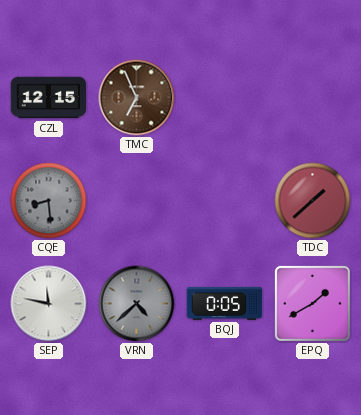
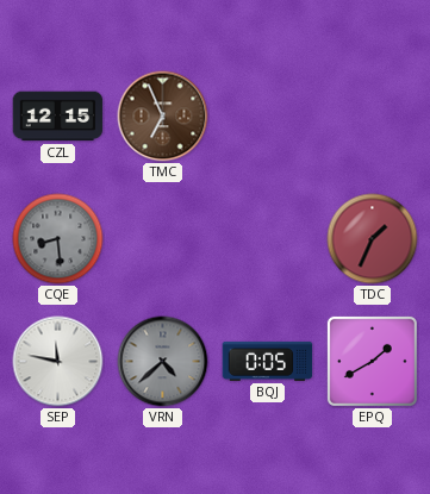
TDC: 1:38 -> 1:34
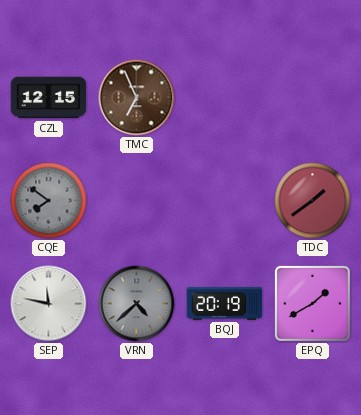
CQE: 8:29 -> 7:51
TDC: 1:34 -> 1:39
BQJ: 0:05 -> 20:19
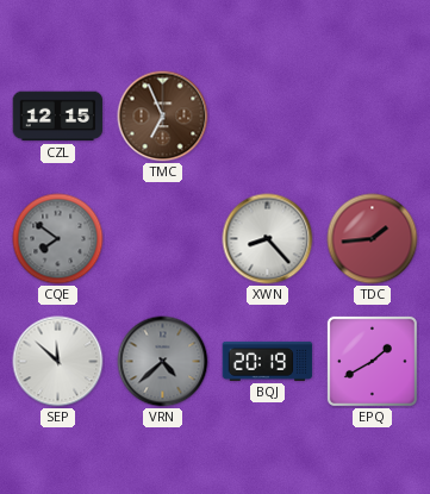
XWN: none -> 8:23
TDC: 1:39 -> 1:44
SEP: 11:47 -> 11:52
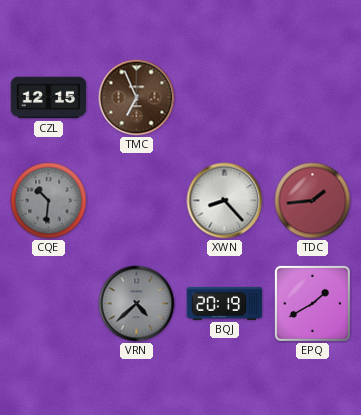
CQE: 7:51 -> 10:31
SEP: 11:52 -> none
